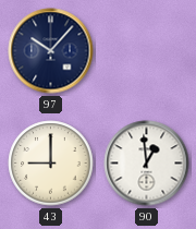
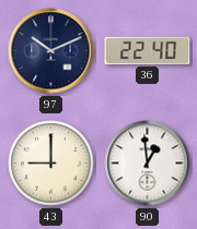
97: 10:07 -> 10:11
36: none -> 22:40
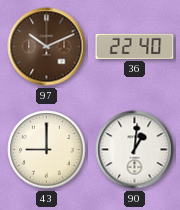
97 dial: navy -> brown
90: 12:59 -> 1:01
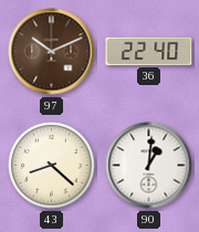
43: 9:00 -> 8:22
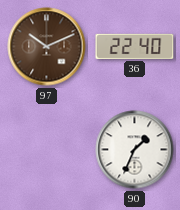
43: 8:22 -> none
90: 1:01 -> 1:34
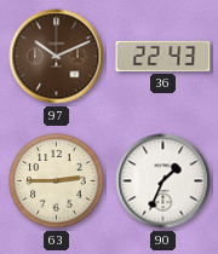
36: 22:40 -> 22:43
63: none -> 2:45
